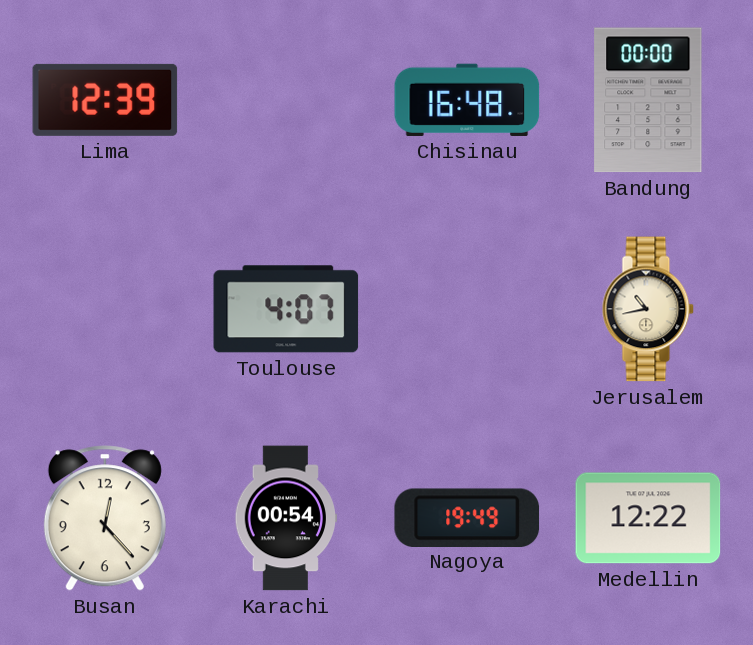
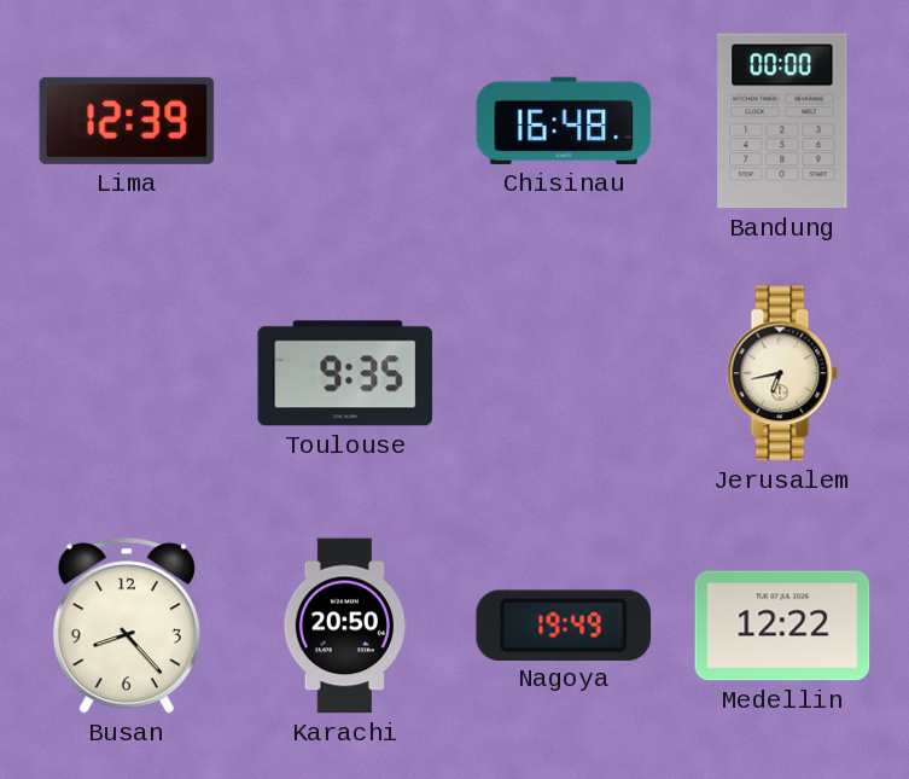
Toulouse: 4:07 -> 9:35
Jerusalem: 10:43 -> 6:43
Busan: 12:23 -> 8:23
Karachi: 00:54 -> 20:50
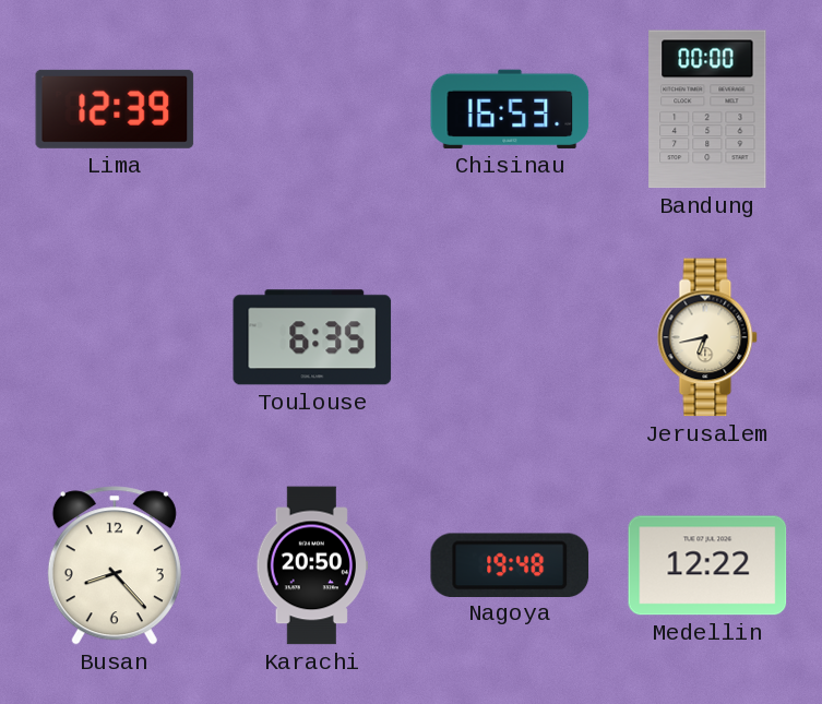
Chisinau: 16:48 -> 16:53
Toulouse: 9:35 -> 6:35
Nagoya: 19:49 -> 19:48
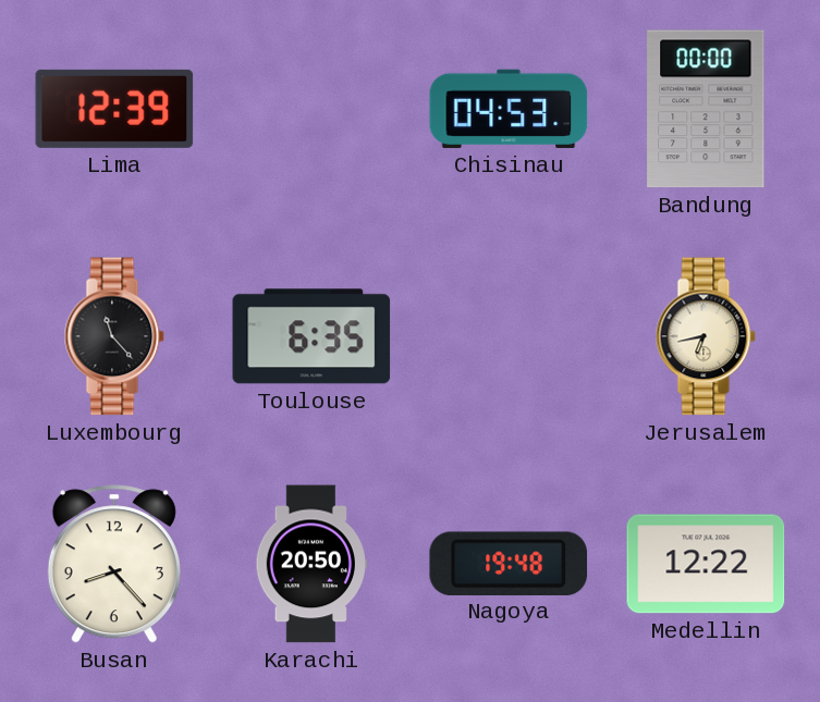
Chisinau: 16:53 -> 04:53
Luxembourg: none -> 11:23
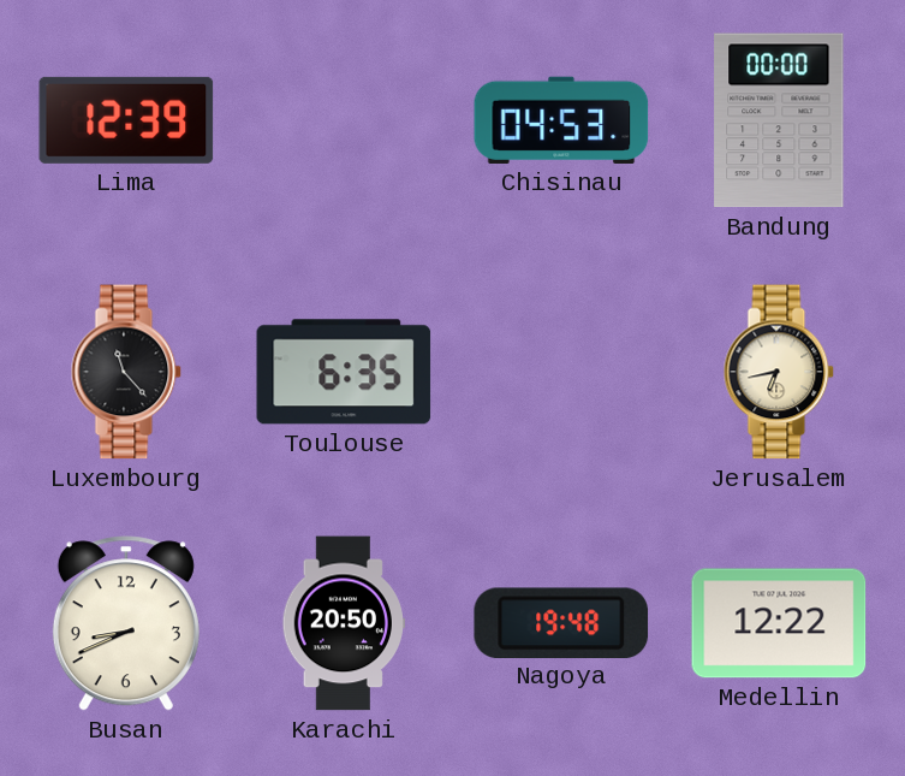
Busan: 8:23 -> 8:41
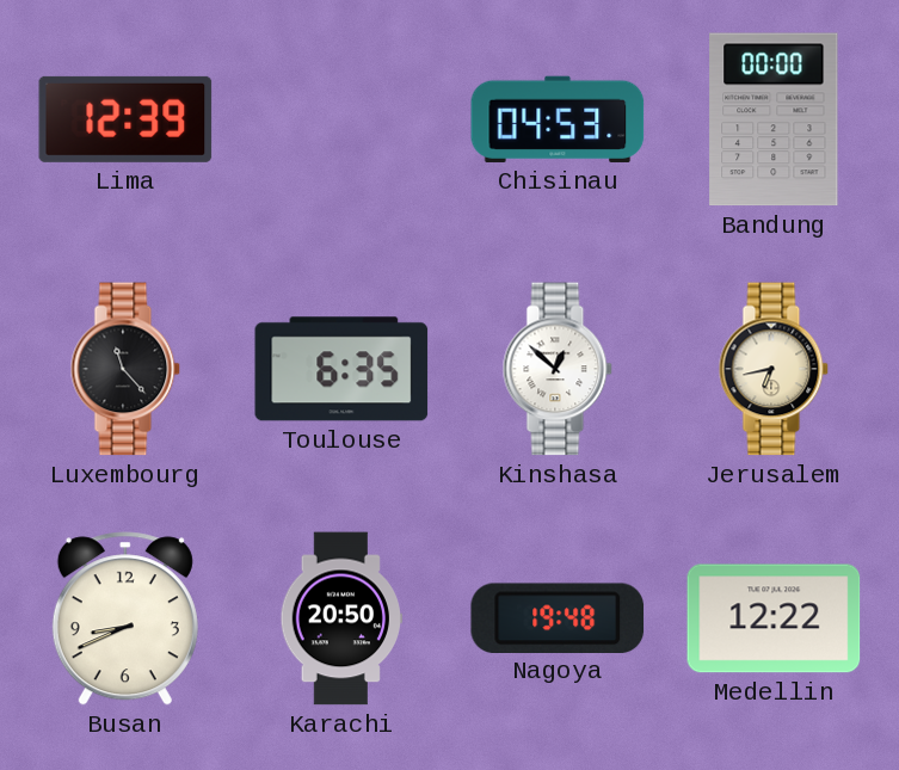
Kinshasa: none -> 12:52
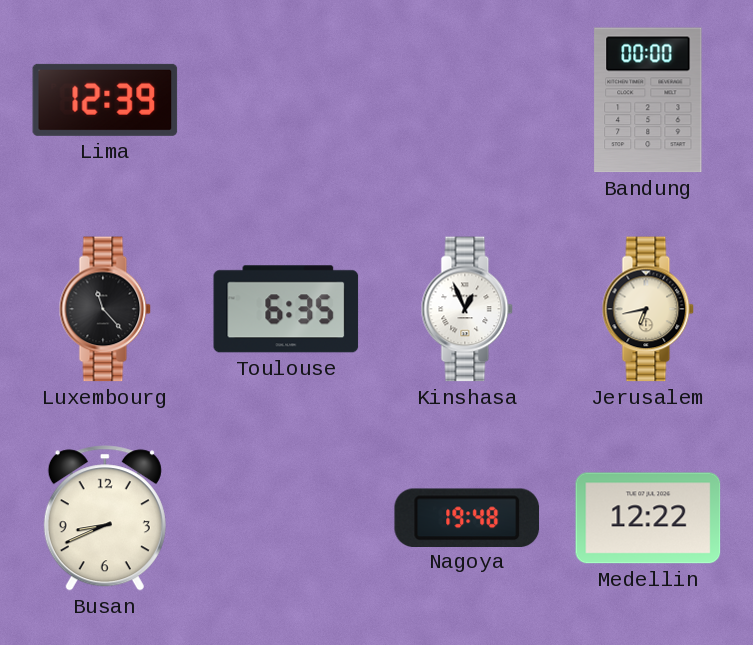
Chisinau: 04:53 -> none
Kinshasa: 12:52 -> 12:56
Karachi: 20:50 -> none
